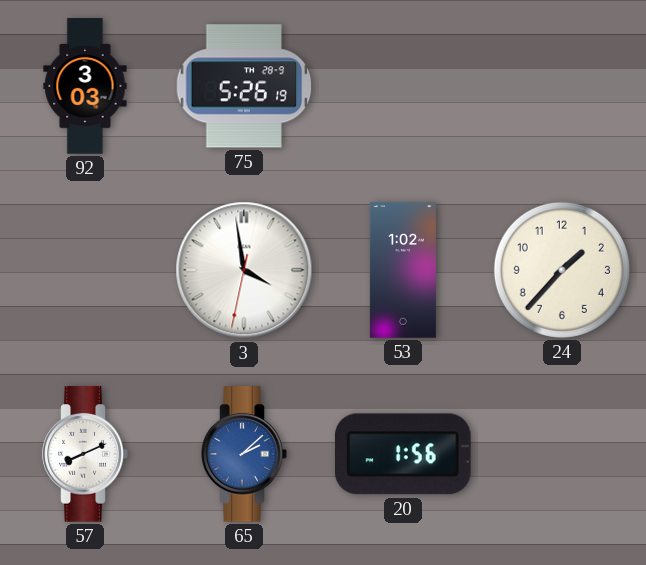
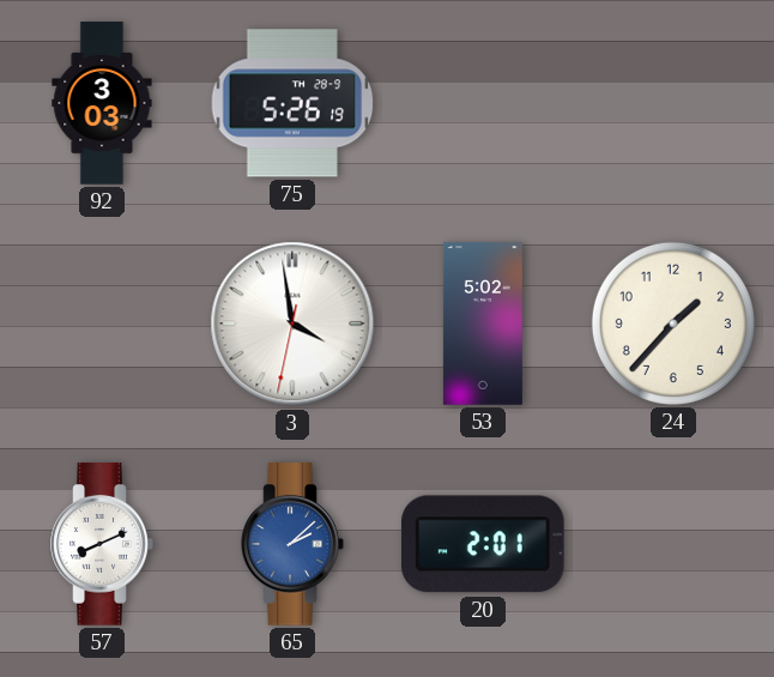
53: 1:02 -> 5:02
20: 1:56 -> 2:01
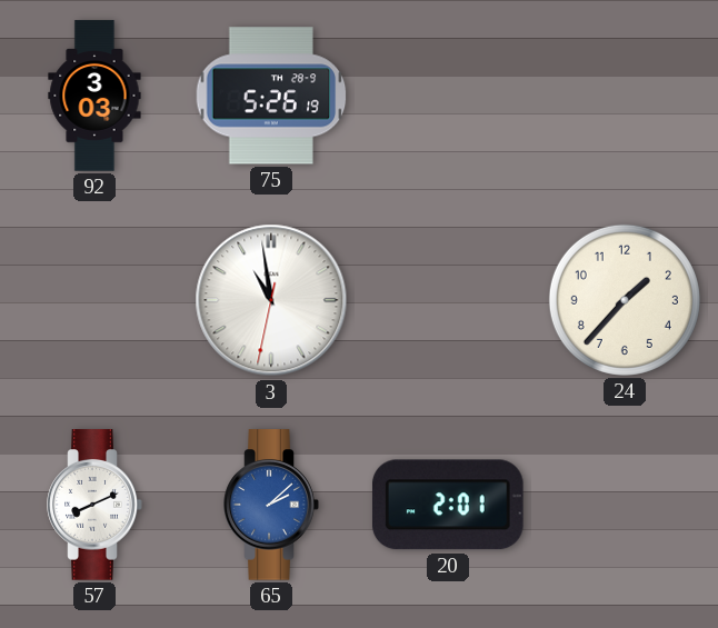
3: 3:58 -> 10:58
53: 5:02 -> none
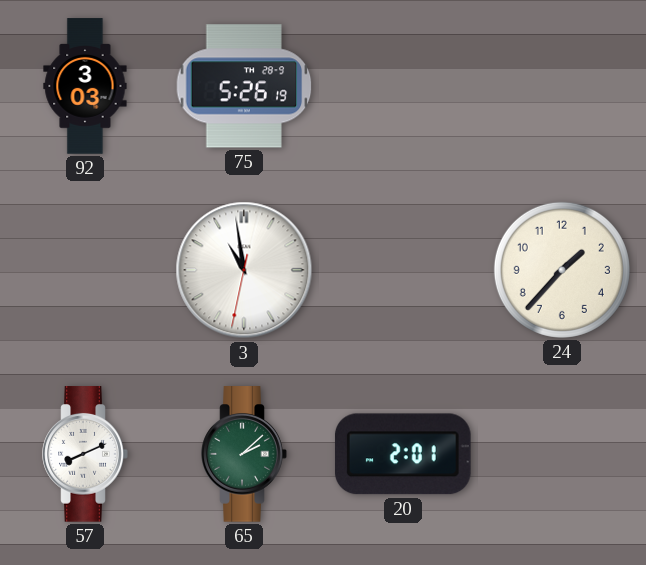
65 dial: blue -> green
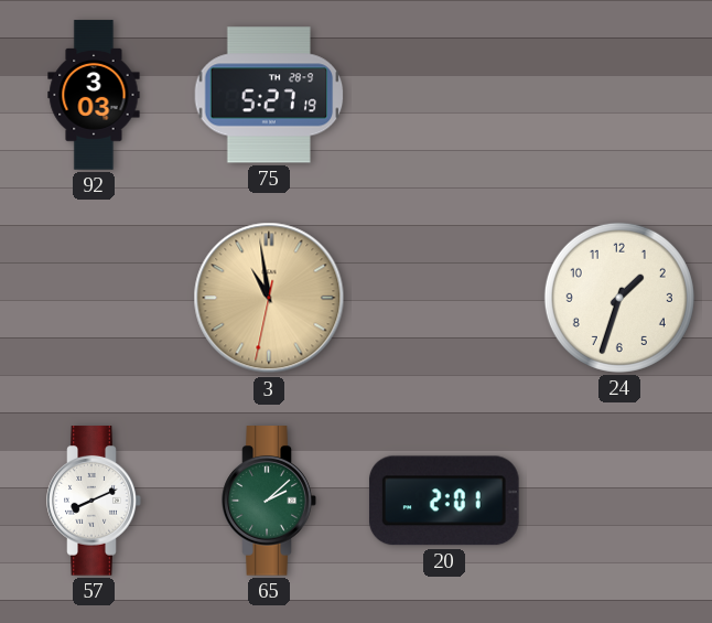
75: 5:26 -> 5:27
3 dial: white -> champagne
24: 1:37 -> 1:33
